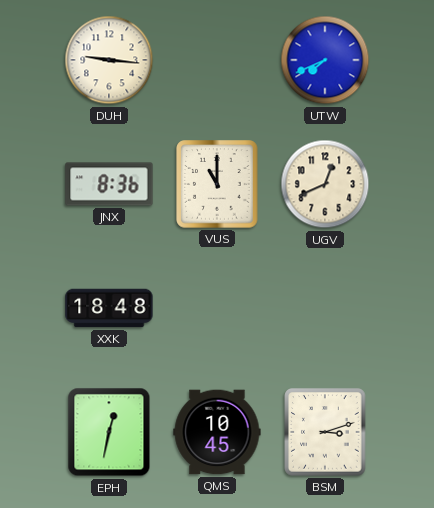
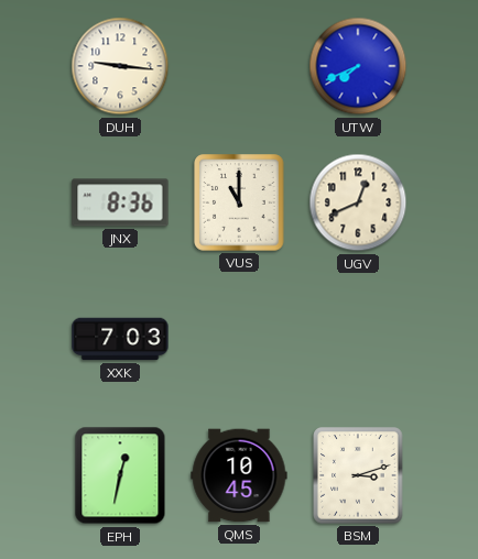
XXK: 18:48 -> 7:03
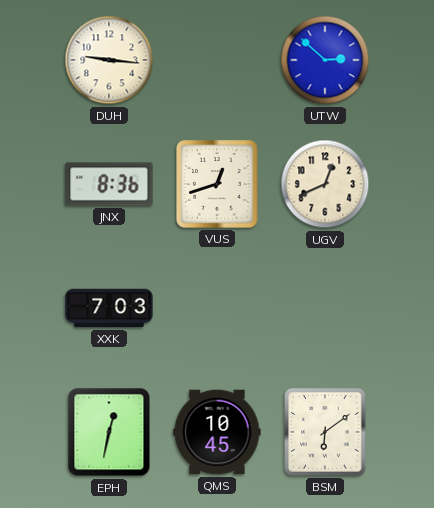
UTW: 7:41 -> 2:52
VUS: 11:00 -> 12:42
BSM: 3:12 -> 6:09
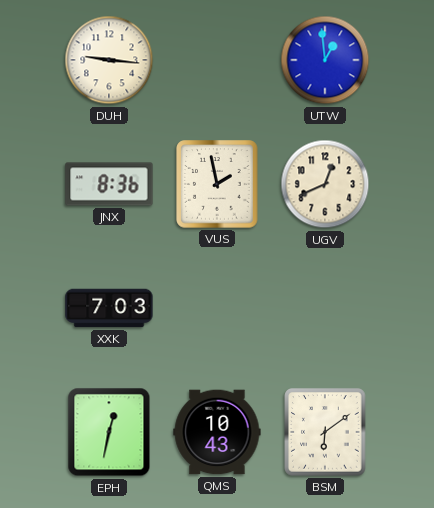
UTW: 2:52 -> 12:59
VUS: 12:42 -> 1:58
QMS: 10:45 -> 10:43
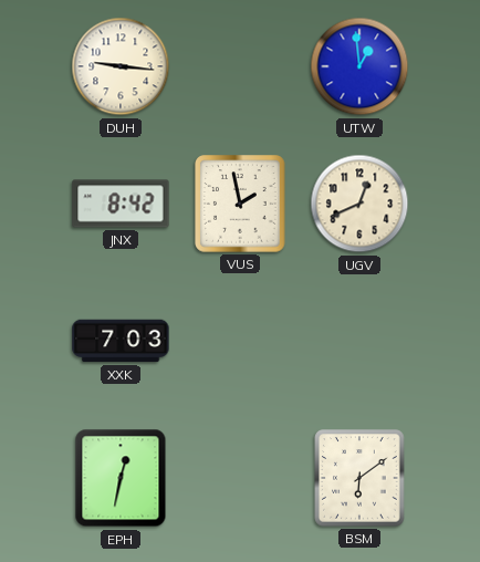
JNX: 8:36 -> 8:42
QMS: 10:43 -> none
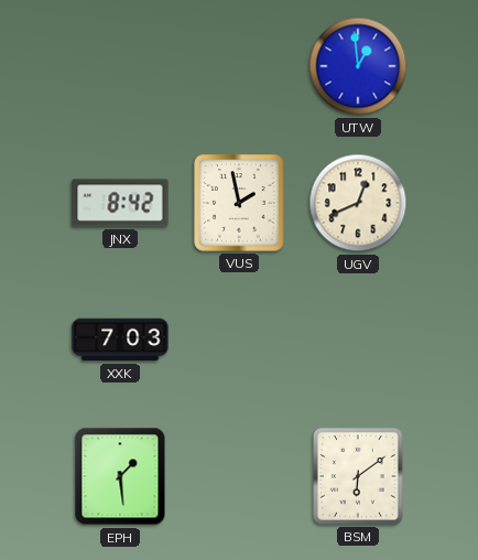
DUH: 9:16 -> none
EPH: 12:32 -> 1:29
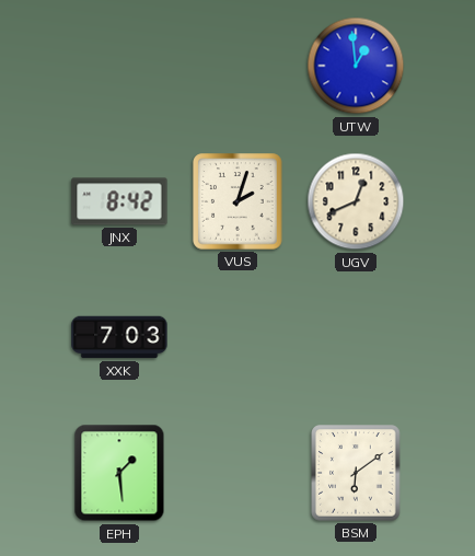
VUS: 1:58 -> 2:03
